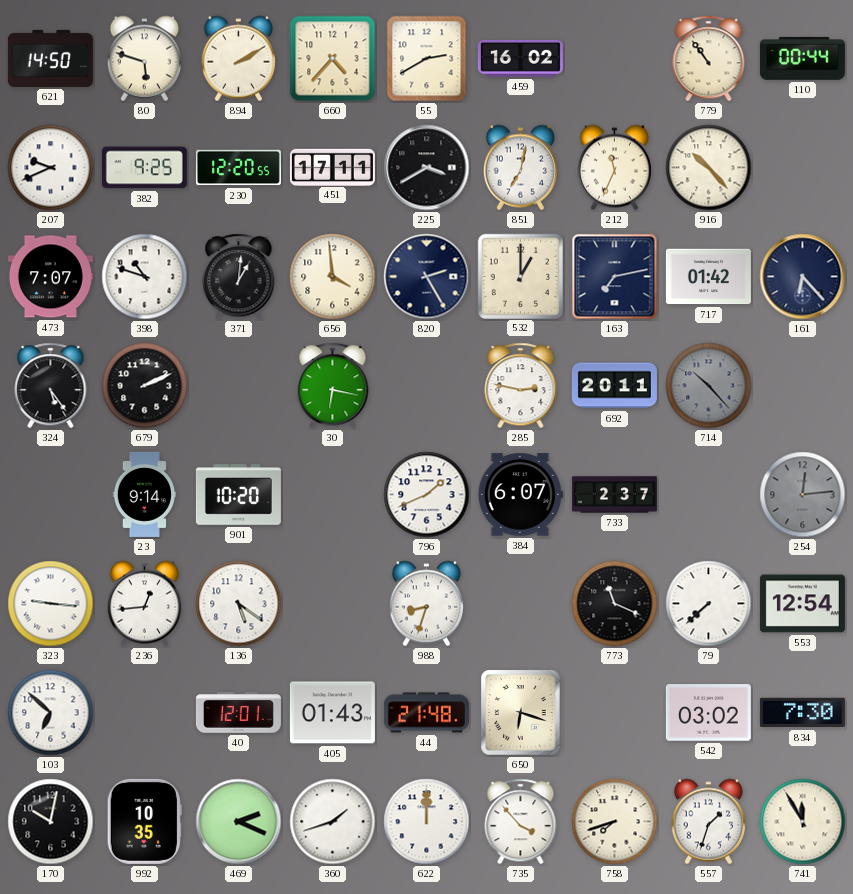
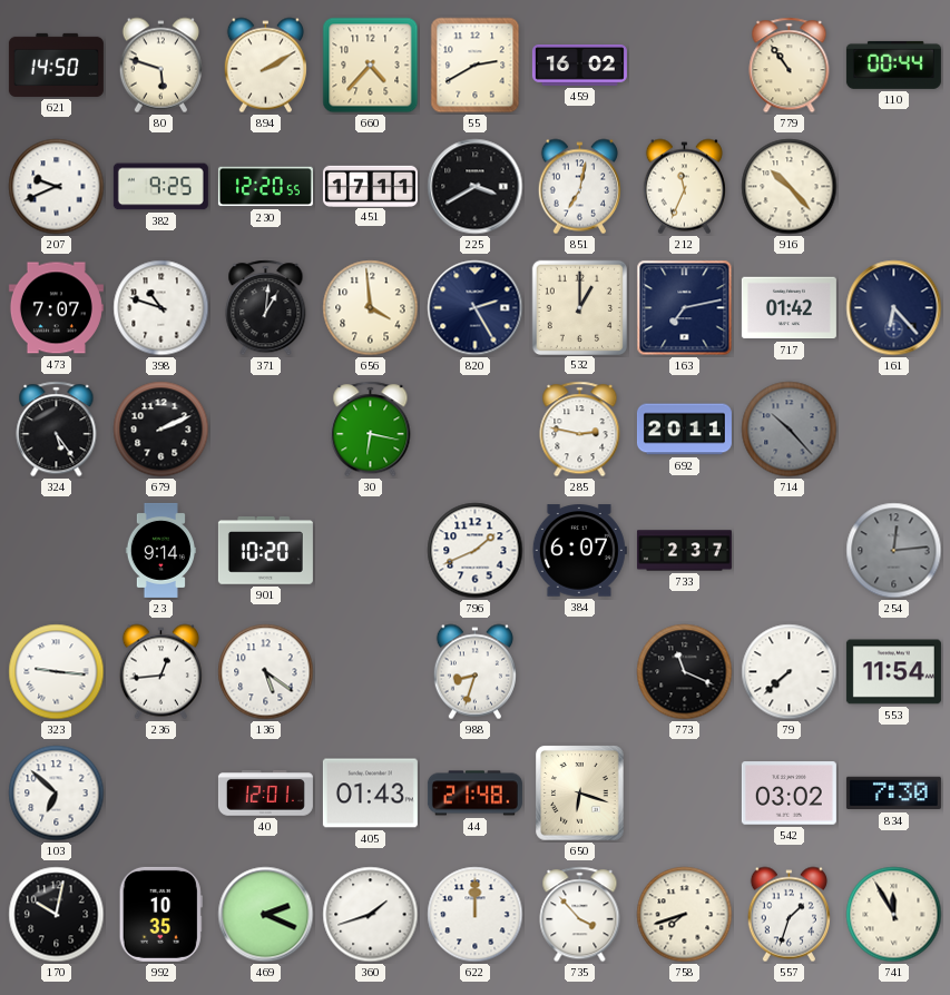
553: 12:54 -> 11:54
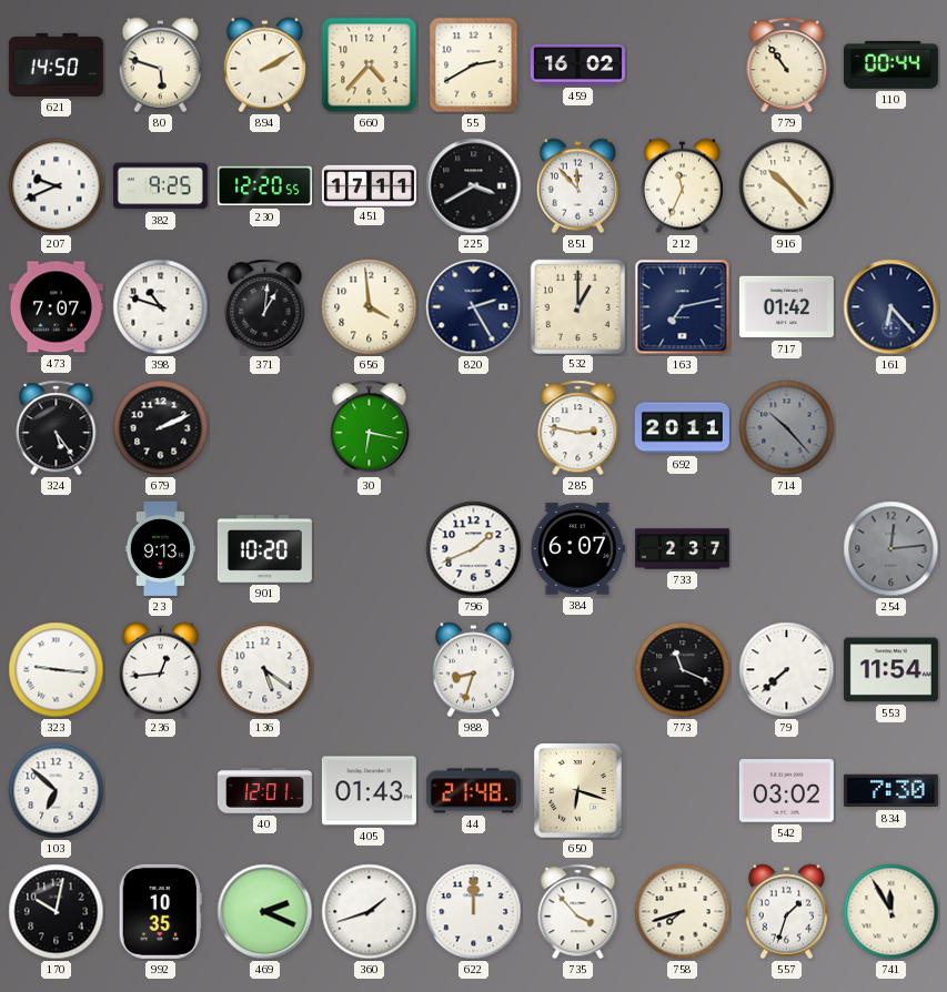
851: 7:02 -> 11:53
23: 9:14 -> 9:13
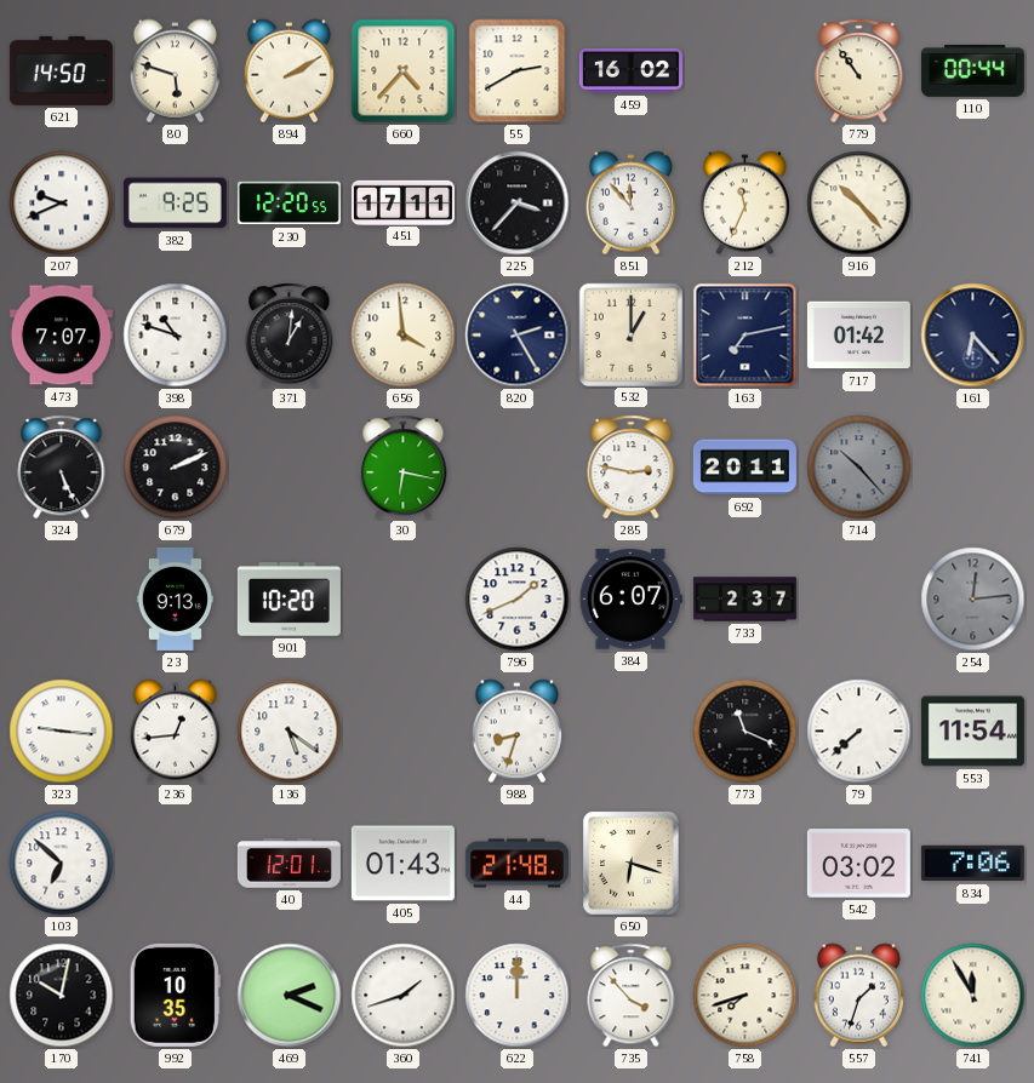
225: 3:40 -> 3:37
324: 5:24 -> 5:26
834: 7:30 -> 7:06
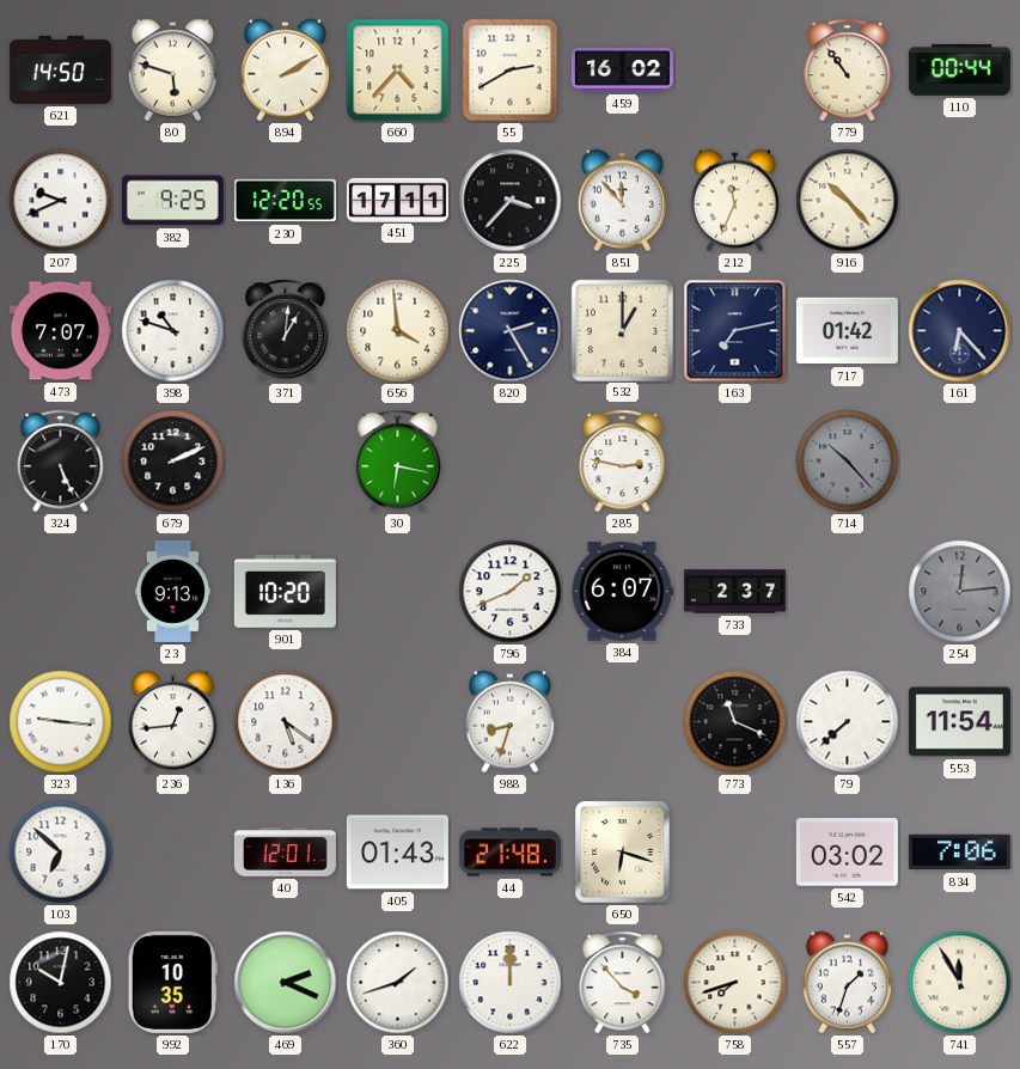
692: 20:11 -> none
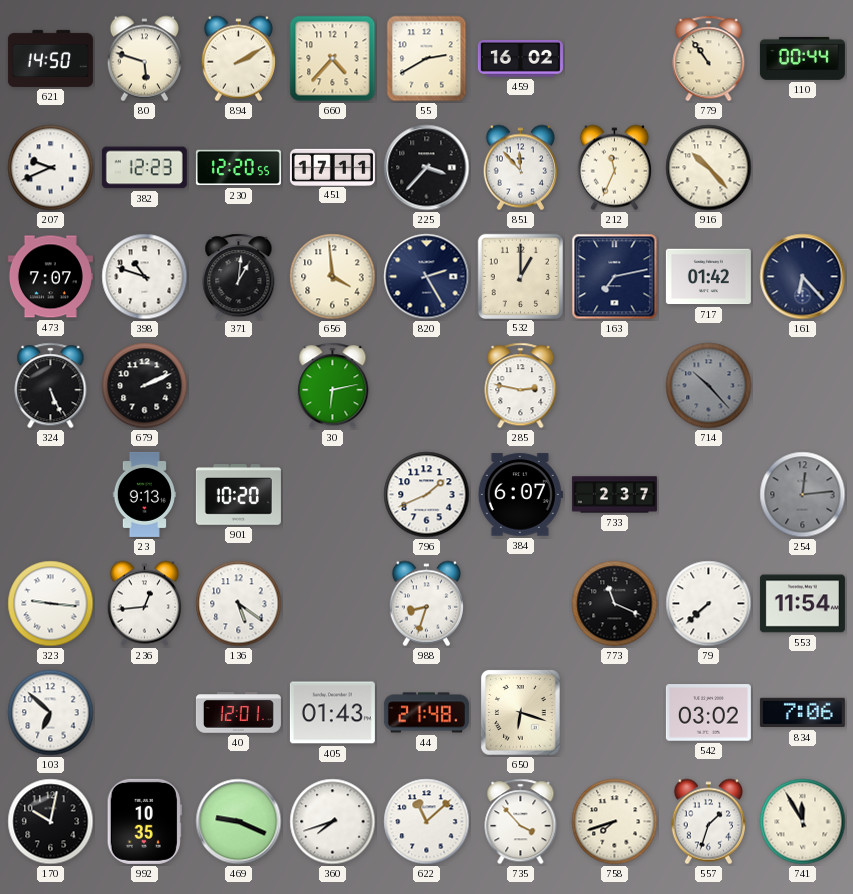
382: 9:25 -> 12:23
30: 6:17 -> 6:13
469: 2:19 -> 9:19
360: 1:42 -> 7:42
622: 12:00 -> 11:08
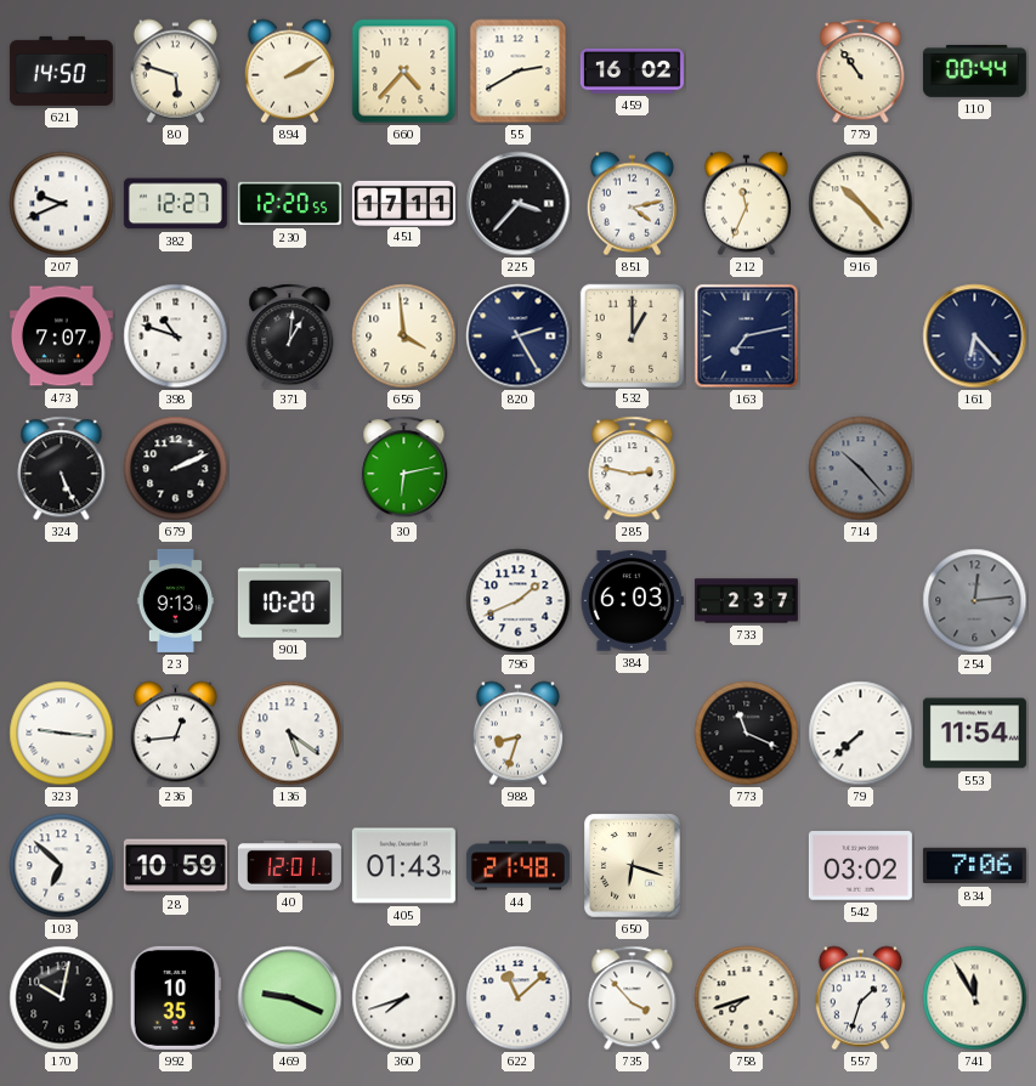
382: 12:23 -> 12:27
851: 11:53 -> 4:13
717: 01:42 -> none
384: 6:07 -> 6:03
28: none -> 10:59
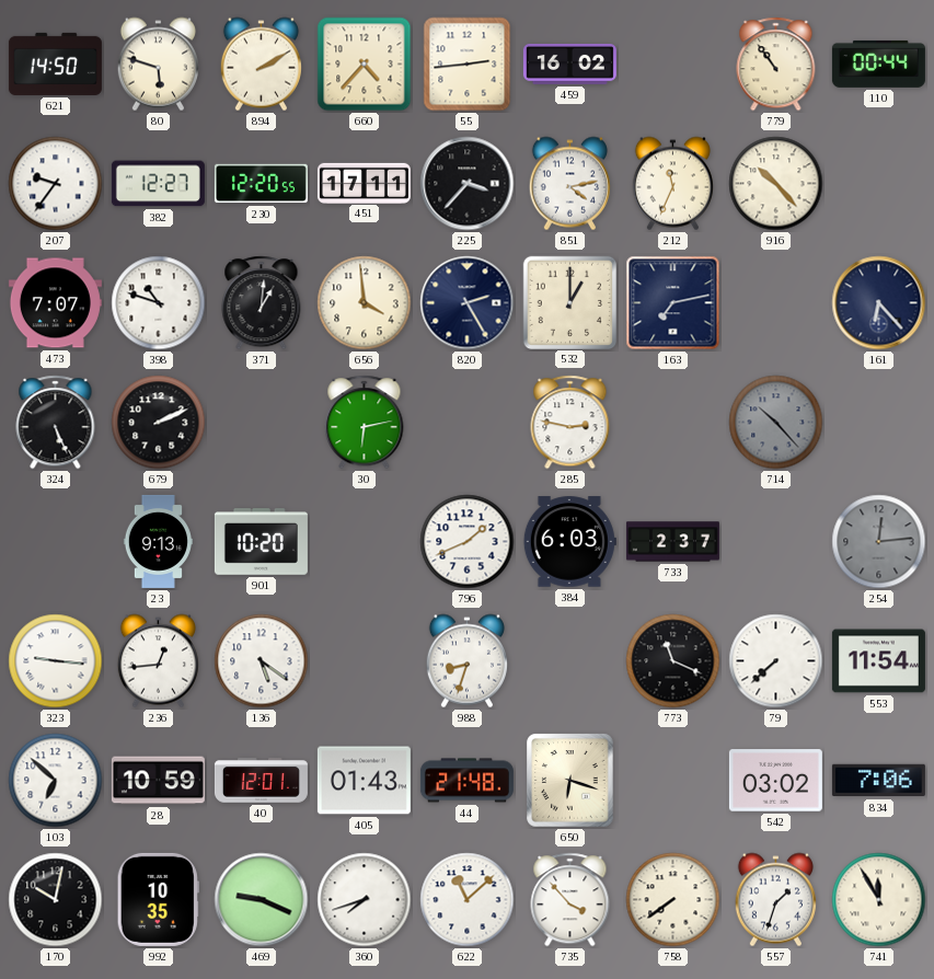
55: 2:40 -> 2:44
207: 9:41 -> 9:36
758: 7:42 -> 7:39
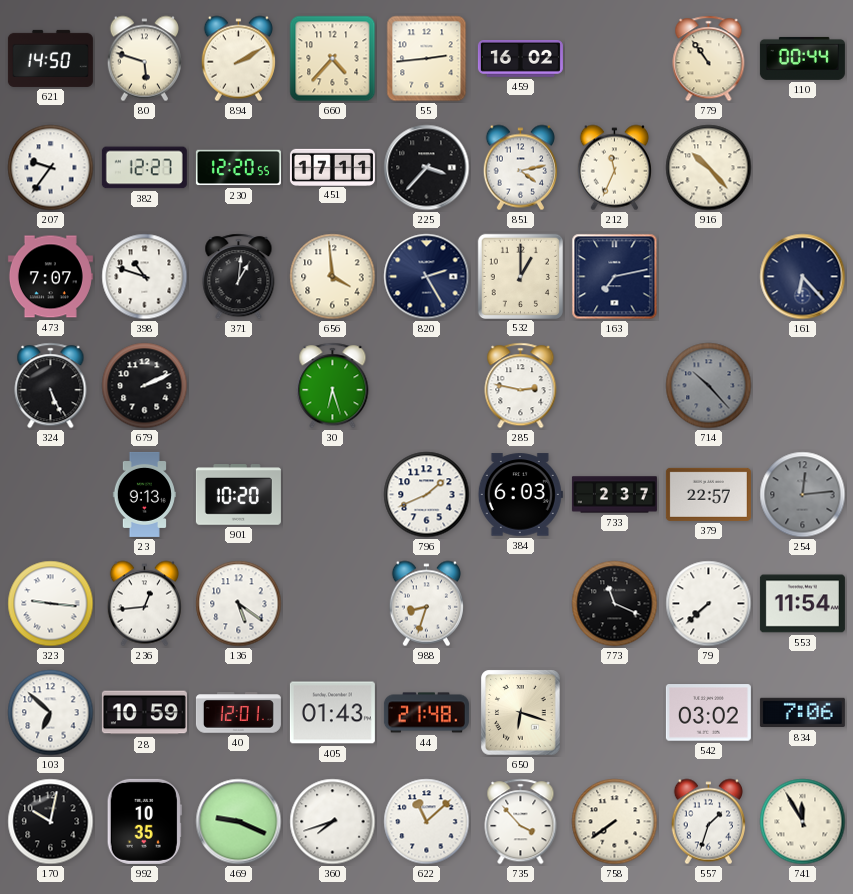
30: 6:13 -> 6:27
379: none -> 22:57
